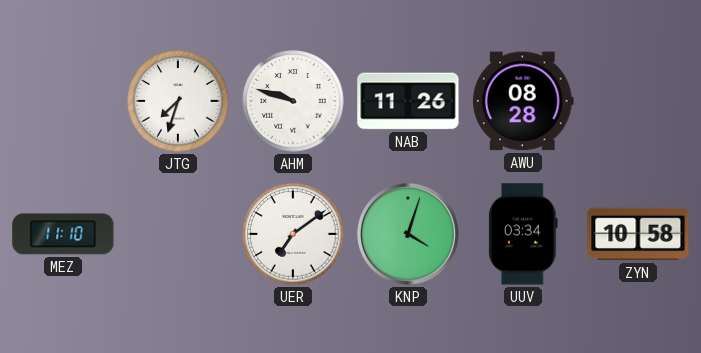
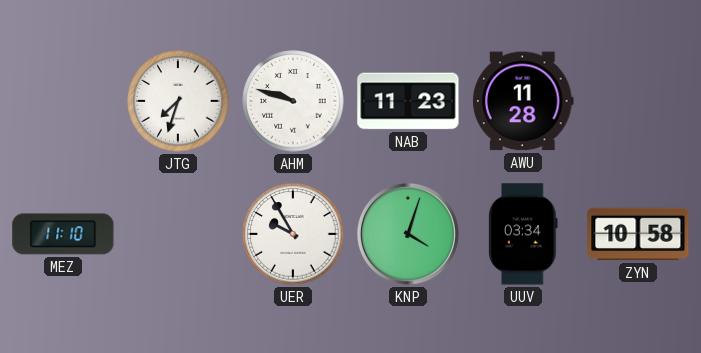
NAB: 11:26 -> 11:23
AWU: 08:28 -> 11:28
UER: 7:09 -> 9:55
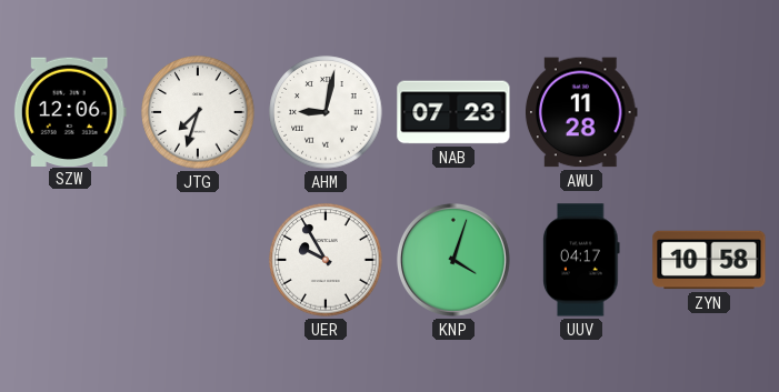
SZW: none -> 12:06
AHM: 9:48 -> 9:02
NAB: 11:23 -> 07:23
MEZ: 11:10 -> none
UUV: 03:34 -> 04:17
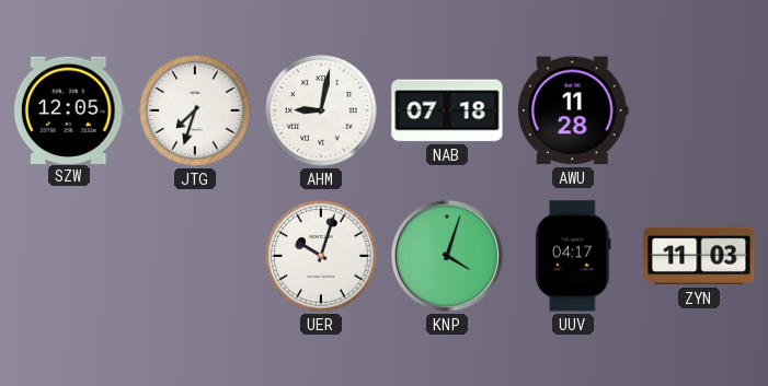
SZW: 12:06 -> 12:05
NAB: 07:23 -> 07:18
UER: 9:55 -> 10:03
ZYN: 10:58 -> 11:03
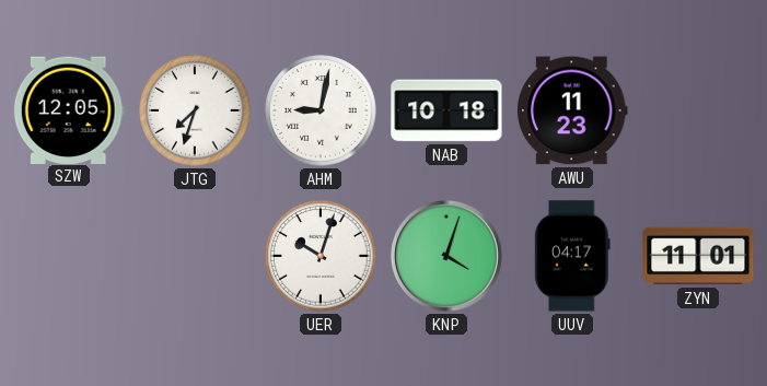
NAB: 07:18 -> 10:18
AWU: 11:28 -> 11:23
ZYN: 11:03 -> 11:01
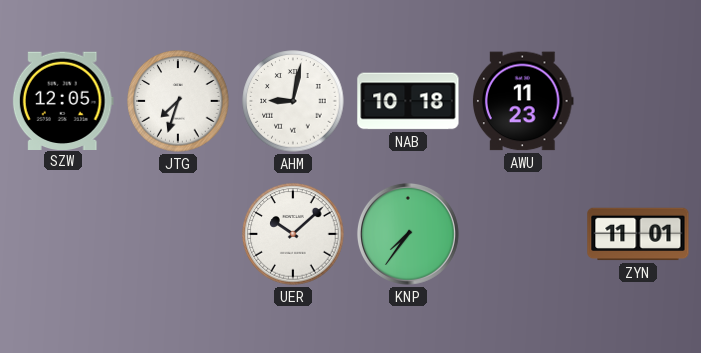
UER: 10:03 -> 10:08
KNP: 4:03 -> 7:36
UUV: 04:17 -> none
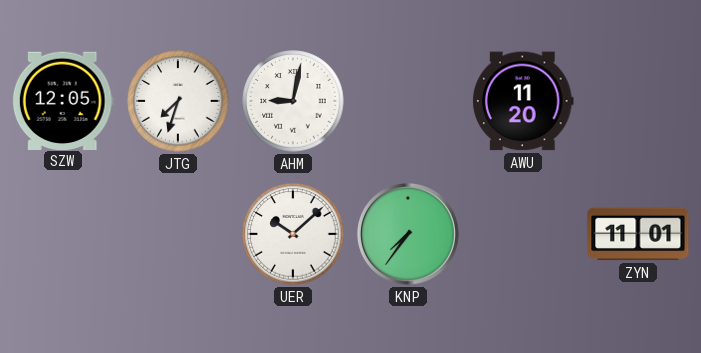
NAB: 10:18 -> none
AWU: 11:23 -> 11:20
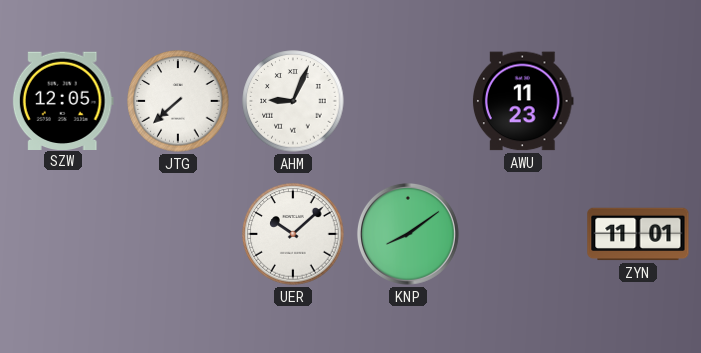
JTG: 7:33 -> 7:38
AHM: 9:02 -> 9:04
AWU: 11:20 -> 11:23
KNP: 7:36 -> 8:09
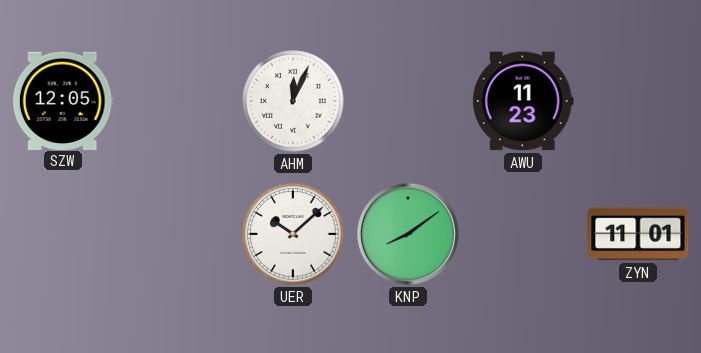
JTG: 7:38 -> none
AHM: 9:04 -> 12:04
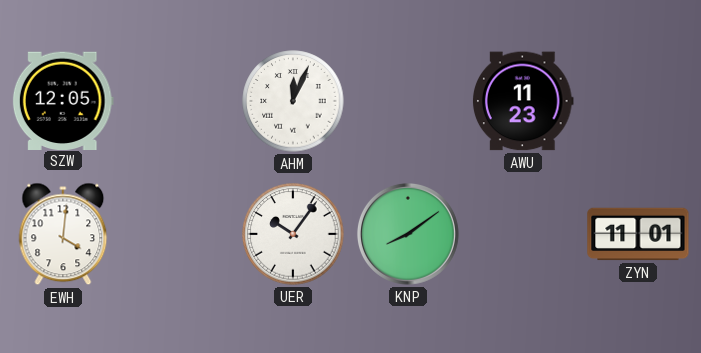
EWH: none -> 4:01
UER: 10:08 -> 10:06
